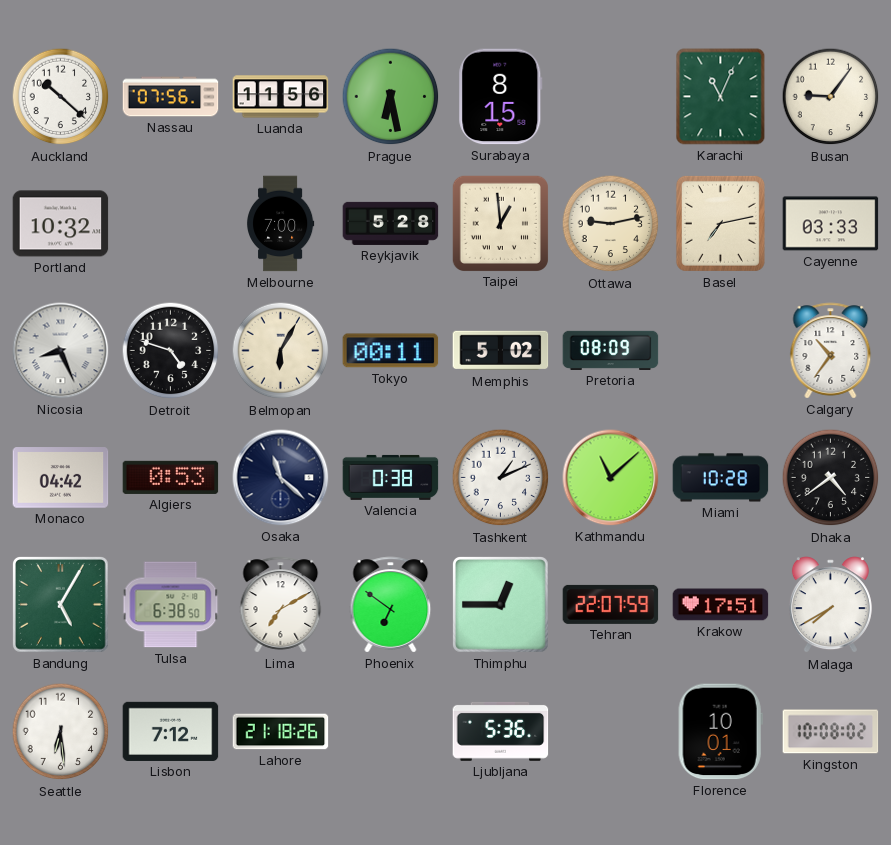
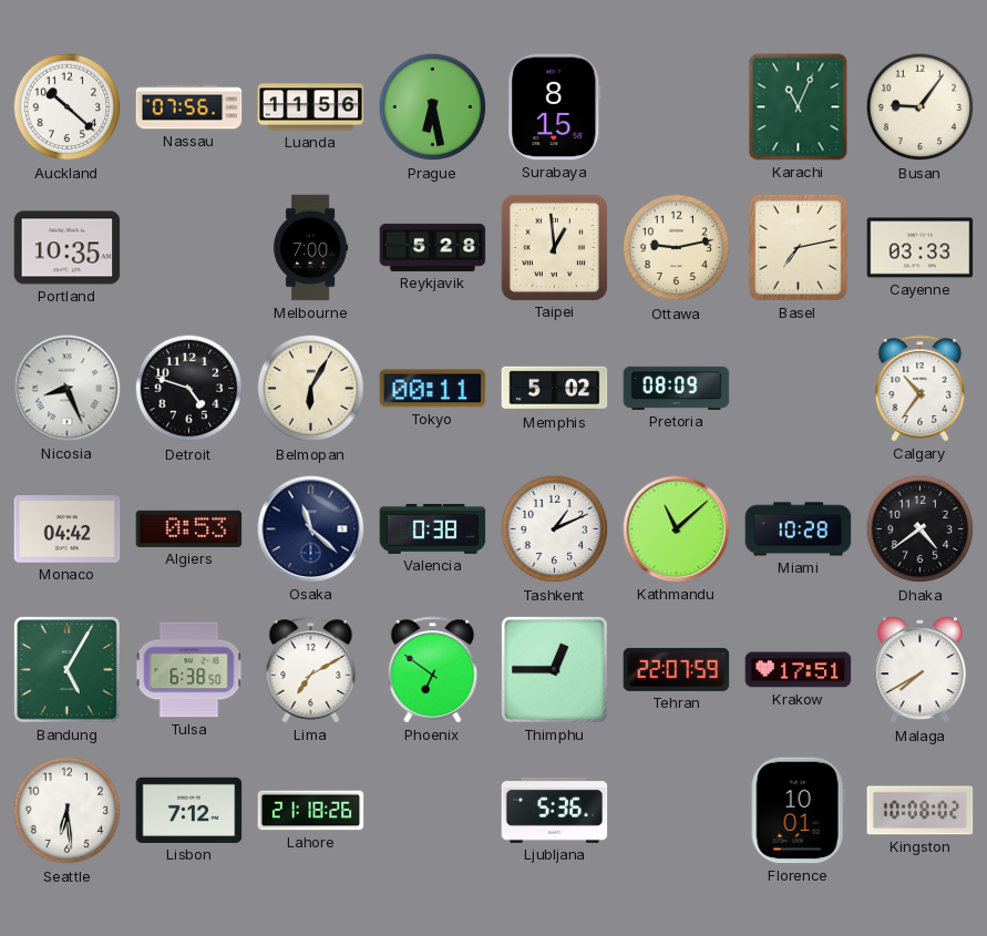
Portland: 10:32 -> 10:35
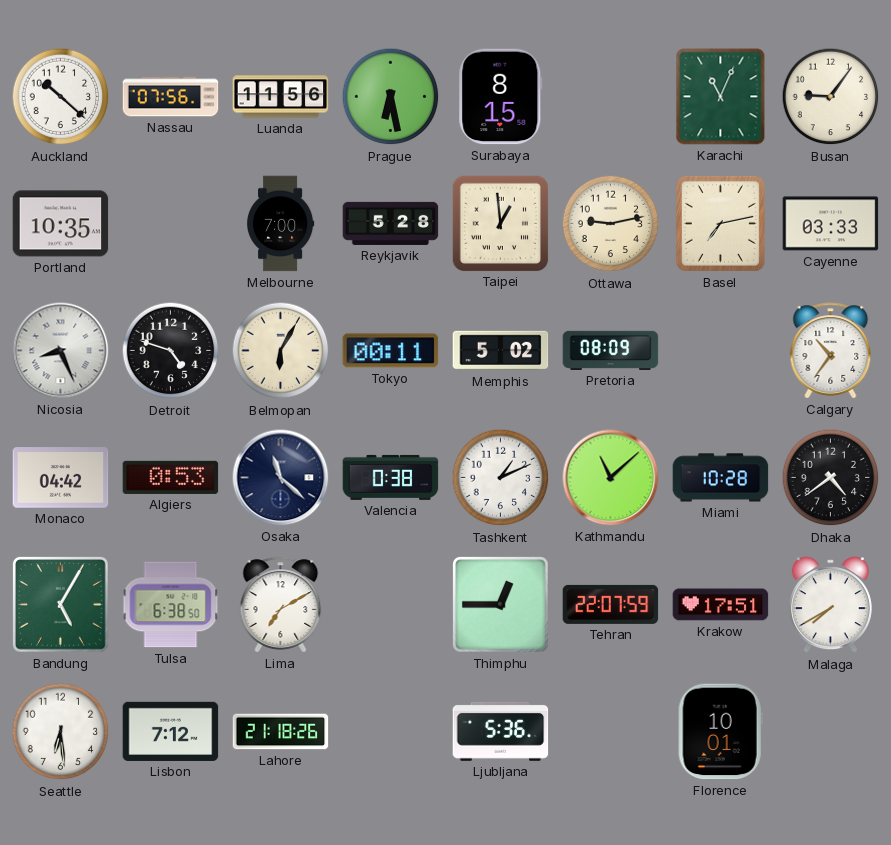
Phoenix: 6:51 -> none
Kingston: 10:08 -> none
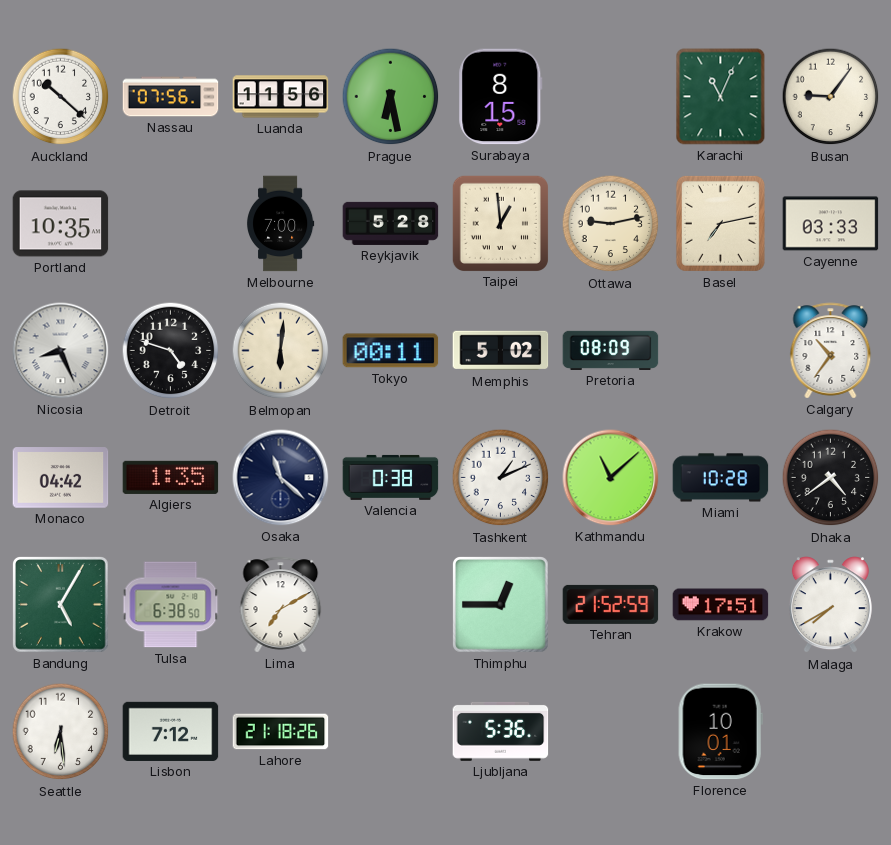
Belmopan: 6:05 -> 6:01
Algiers: 0:53 -> 1:35
Tehran: 22:07 -> 21:52
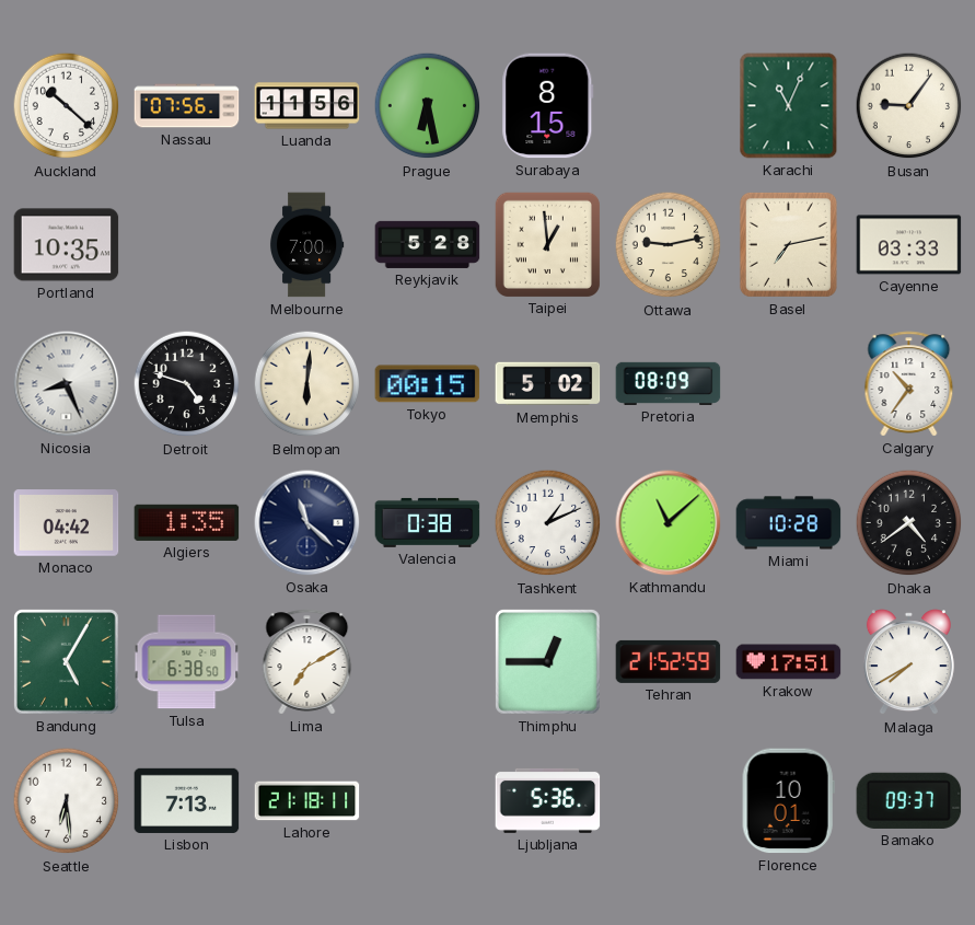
Tokyo: 00:11 -> 00:15
Lisbon: 7:12 -> 7:13
Lahore: 21:18:26 -> 21:18:11
Bamako: none -> 09:37
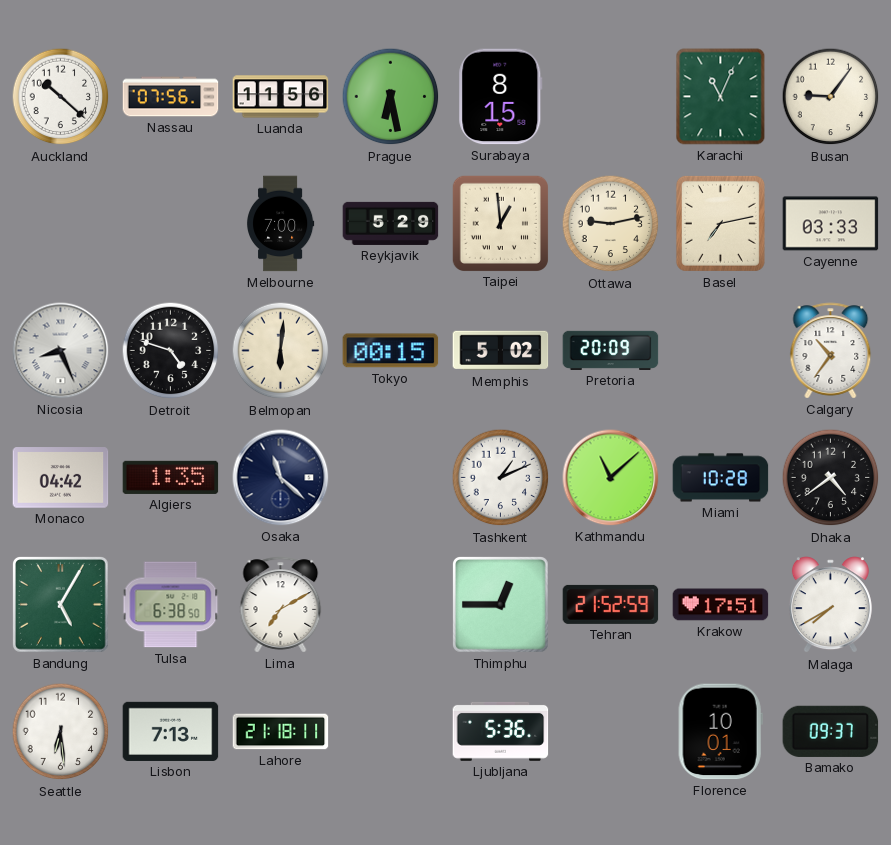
Portland: 10:35 -> none
Reykjavik: 5:28 -> 5:29
Pretoria: 08:09 -> 20:09
Valencia: 0:38 -> none
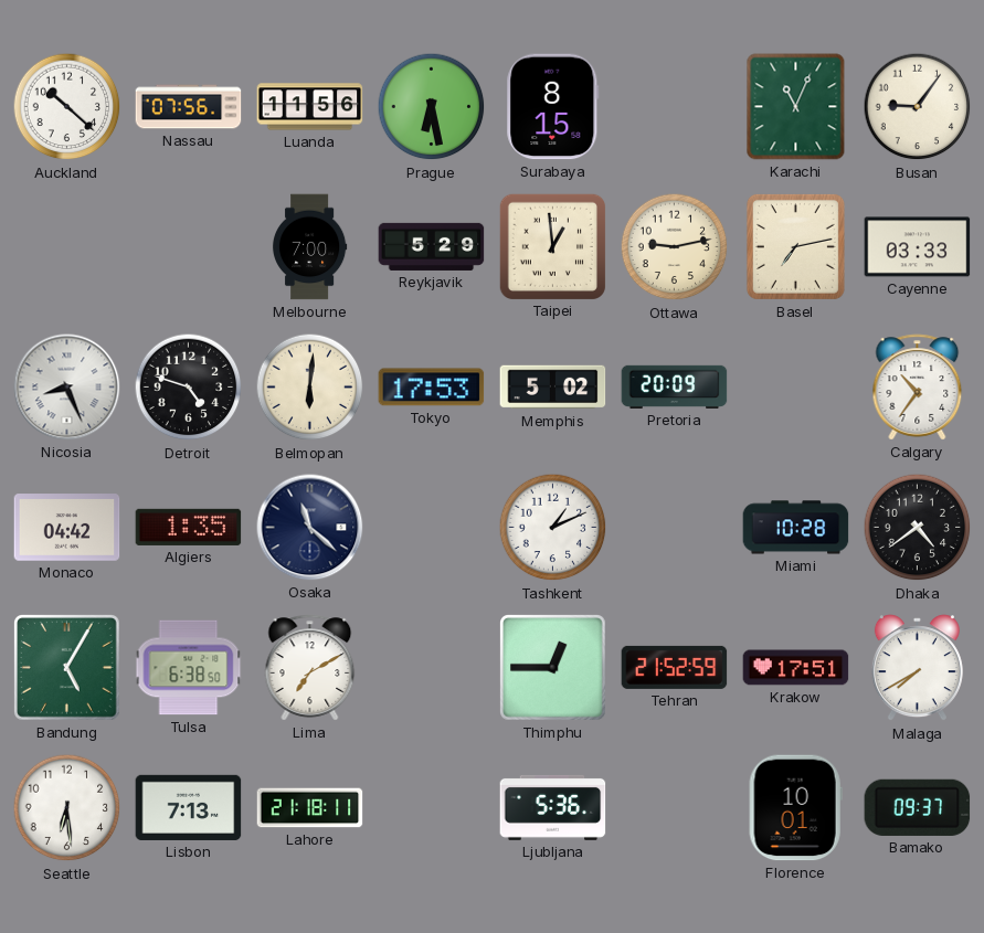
Tokyo: 00:15 -> 17:53
Kathmandu: 11:08 -> none
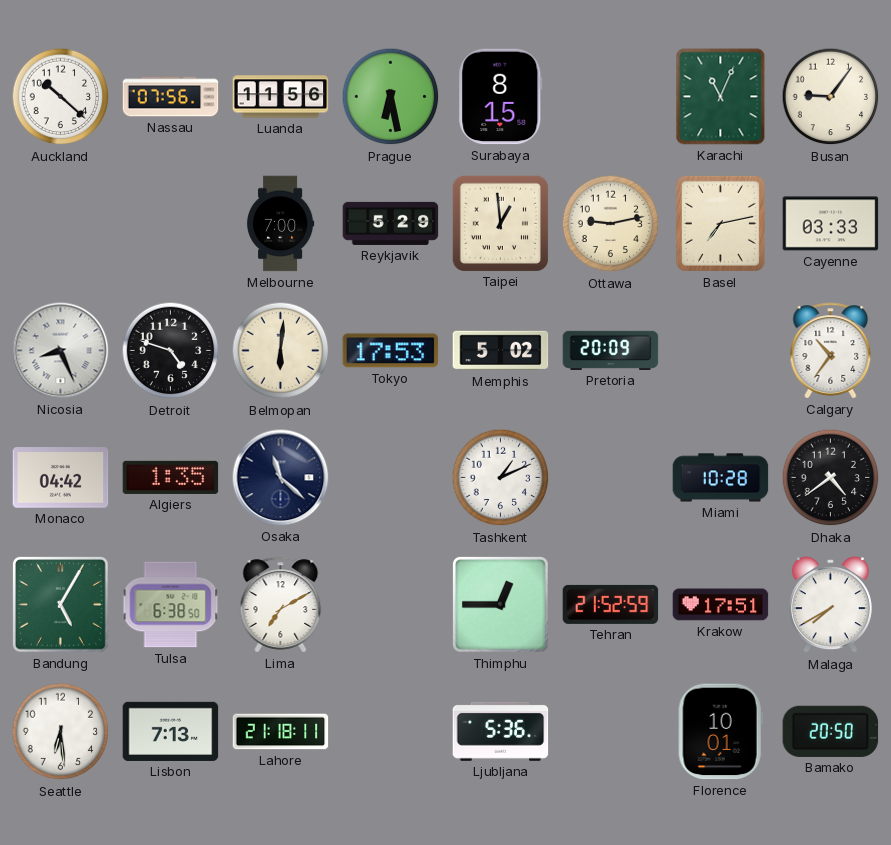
Bamako: 09:37 -> 20:50
